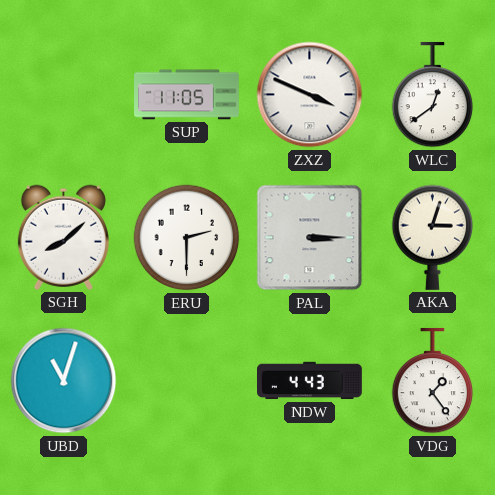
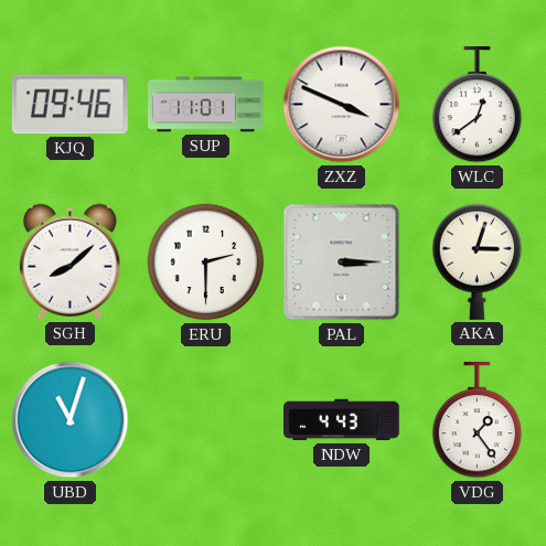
KJQ: none -> 09:46
SUP: 11:05 -> 11:01
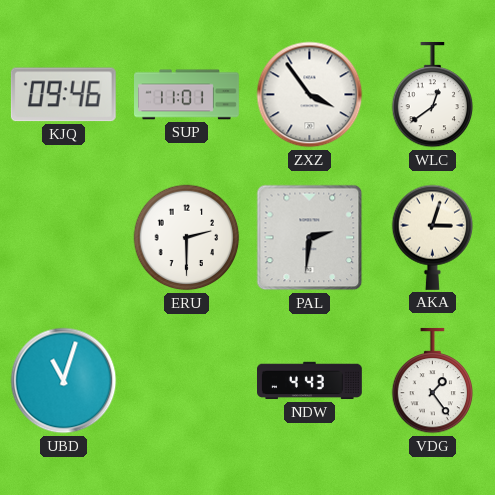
ZXZ: 3:49 -> 3:54
SGH: 8:08 -> none
PAL: 3:15 -> 2:31
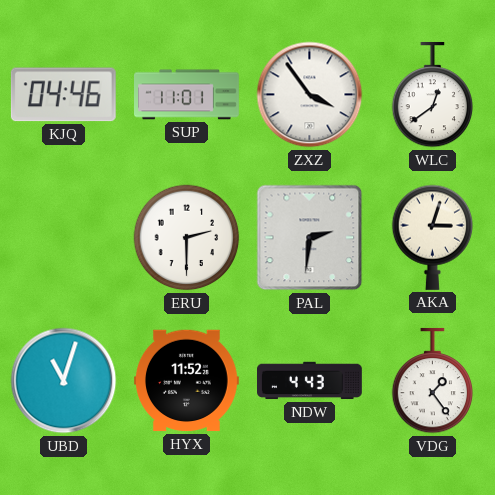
KJQ: 09:46 -> 04:46
HYX: none -> 11:52
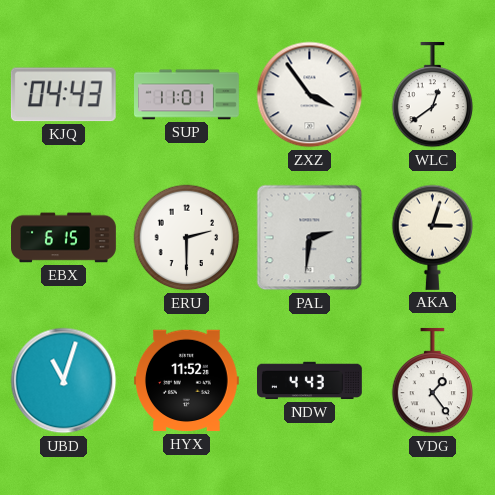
KJQ: 04:46 -> 04:43
EBX: none -> 6:15
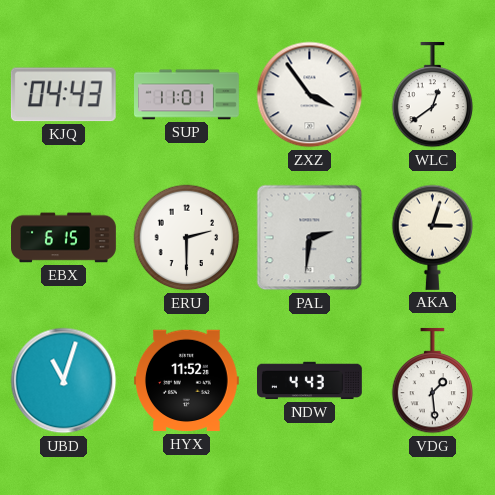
VDG: 1:24 -> 1:29
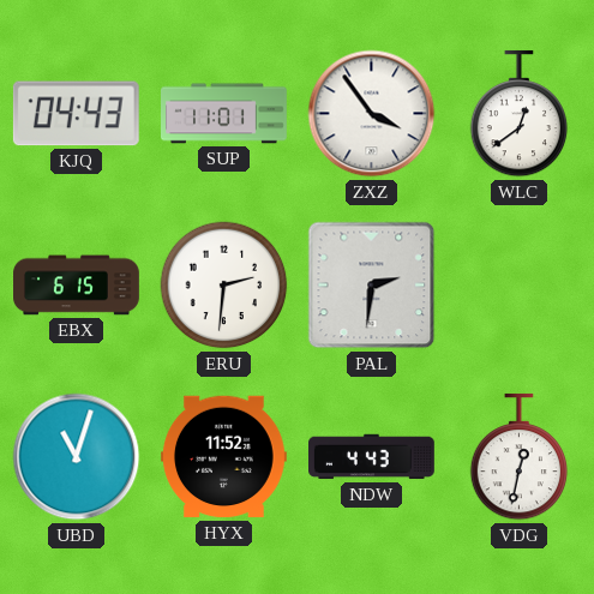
ERU: 2:30 -> 2:31
AKA: 3:03 -> none
VDG: 1:29 -> 12:32
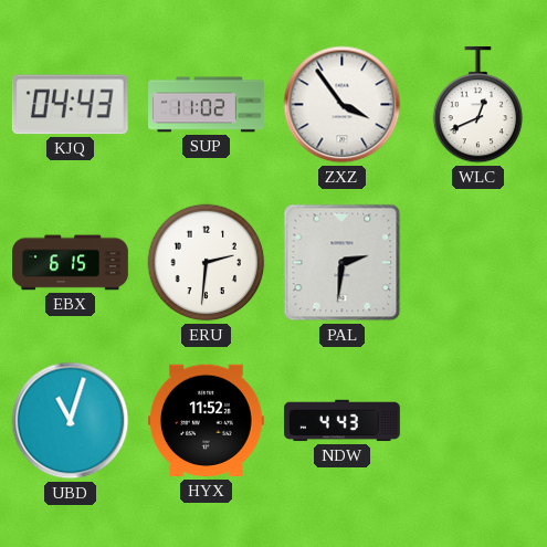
SUP: 11:01 -> 11:02
WLC: 12:39 -> 12:41
VDG: 12:32 -> none
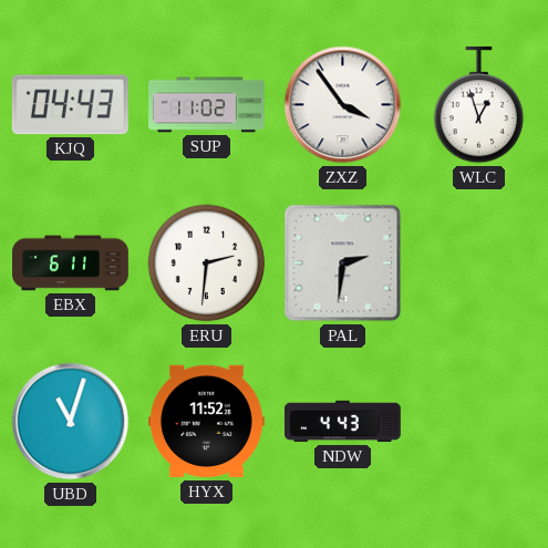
WLC: 12:41 -> 12:57
EBX: 6:15 -> 6:11
